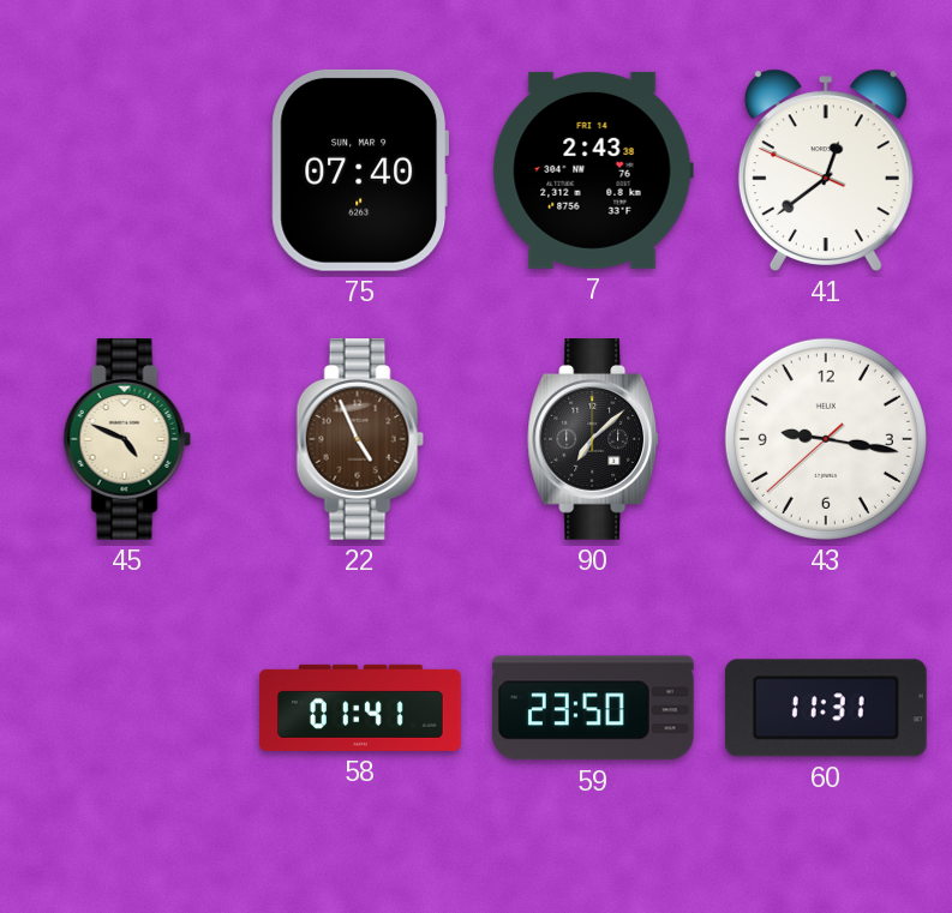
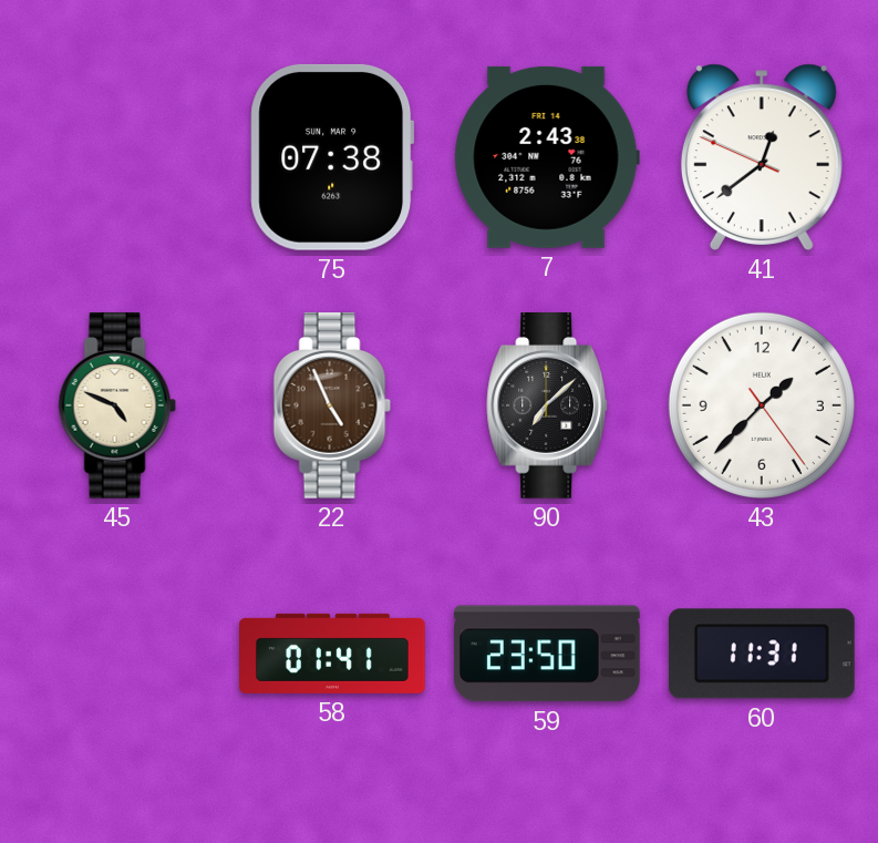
75: 07:40 -> 07:38
43: 9:16 -> 1:37
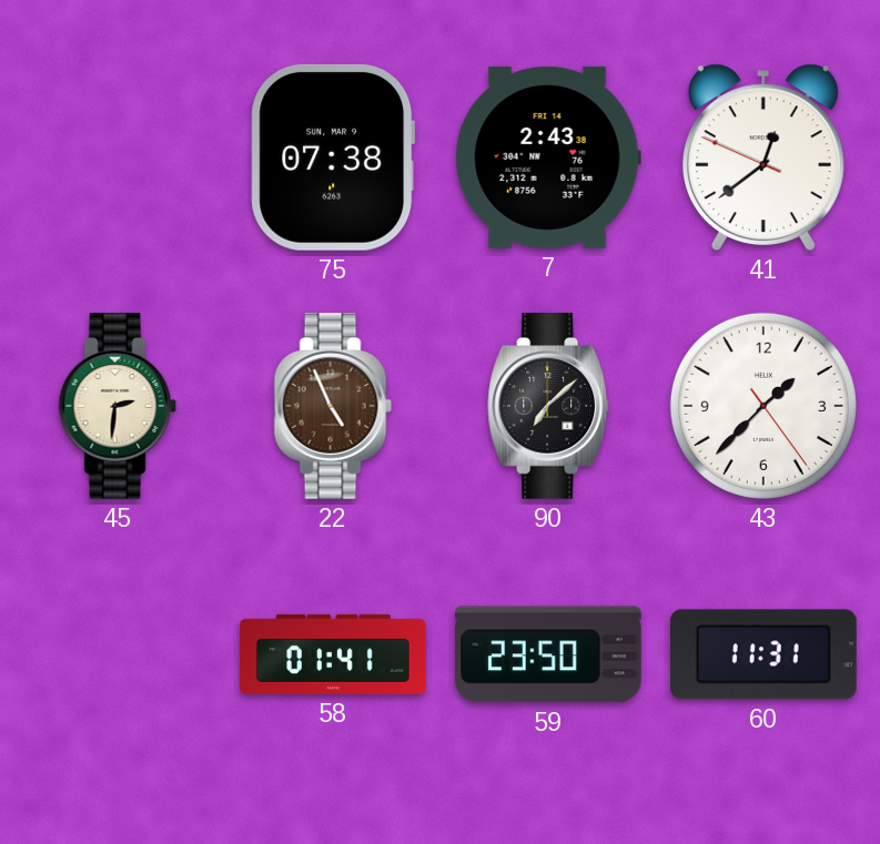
45: 4:49 -> 2:31
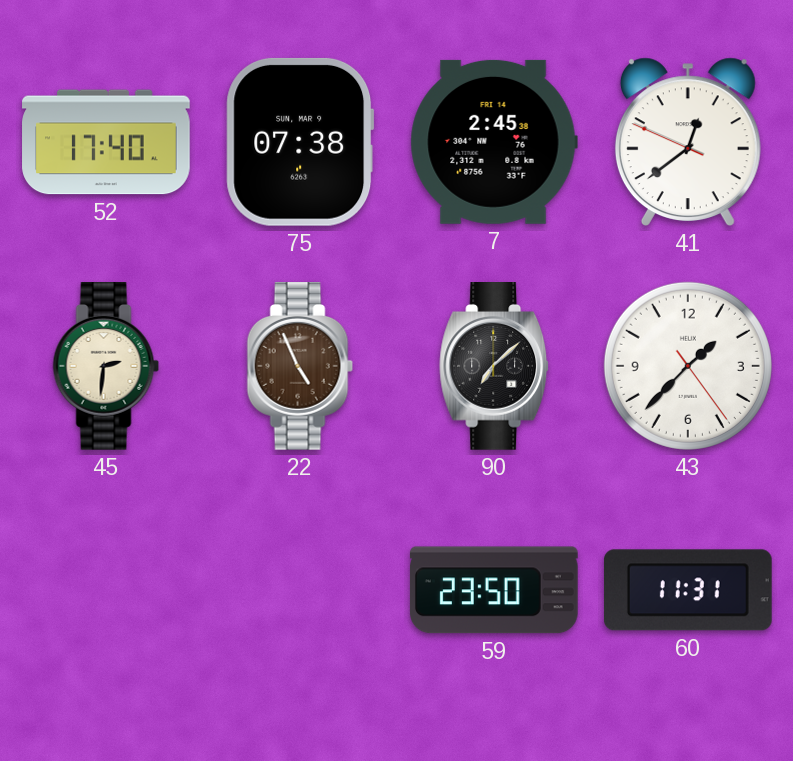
52: none -> 17:40
7: 2:43 -> 2:45
58: 01:41 -> none
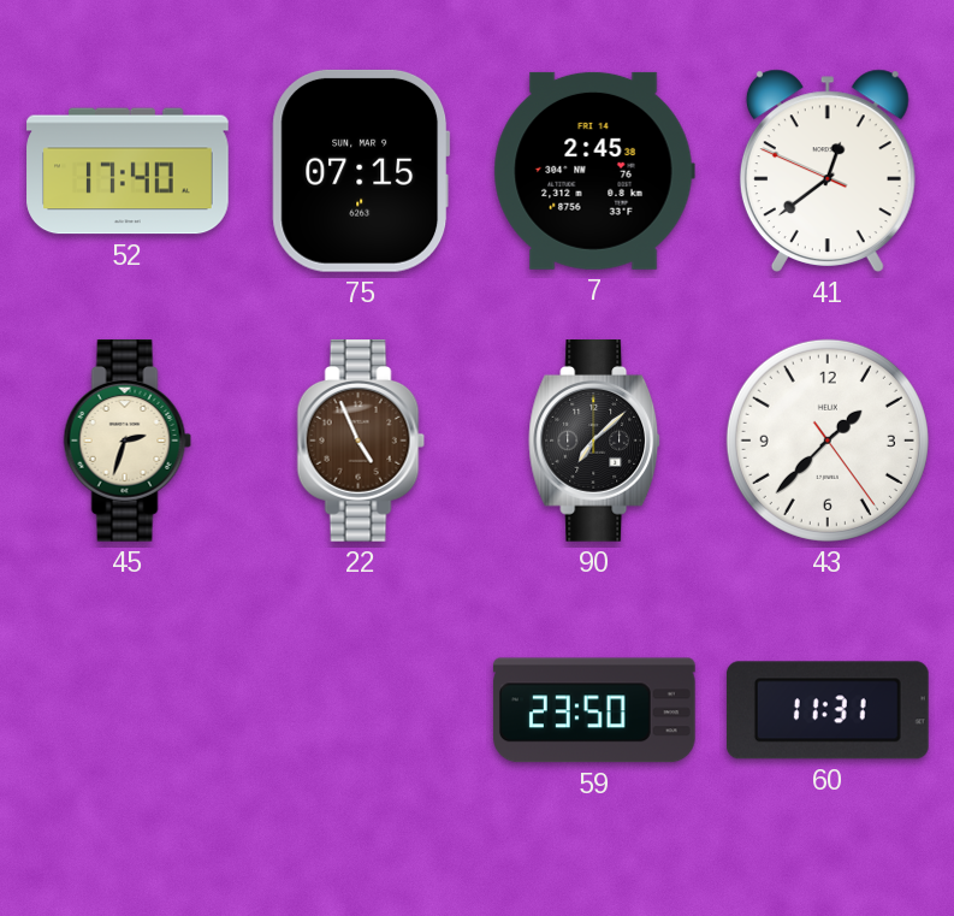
75: 07:38 -> 07:15
45: 2:31 -> 2:33
